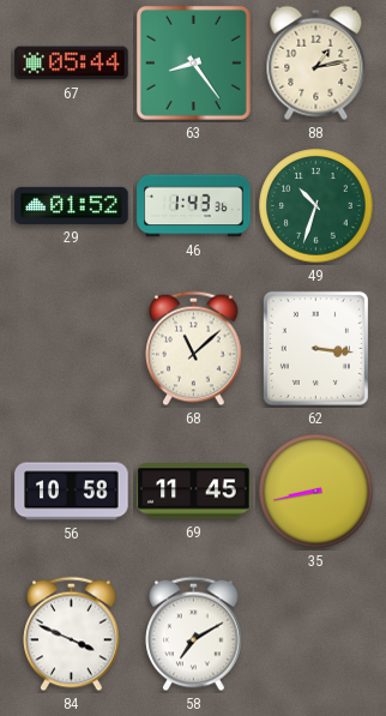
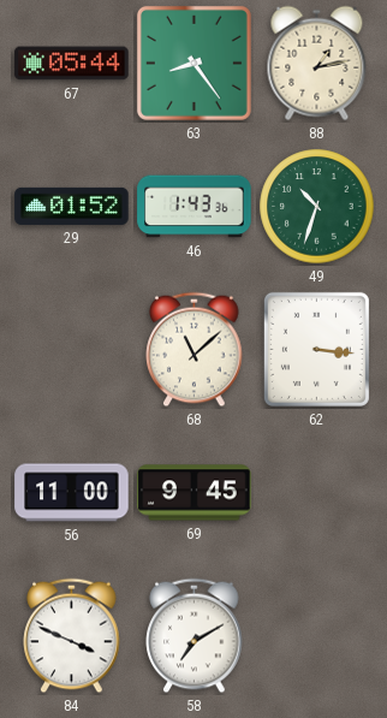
56: 10:58 -> 11:00
69: 11:45 -> 9:45
35: 8:43 -> none
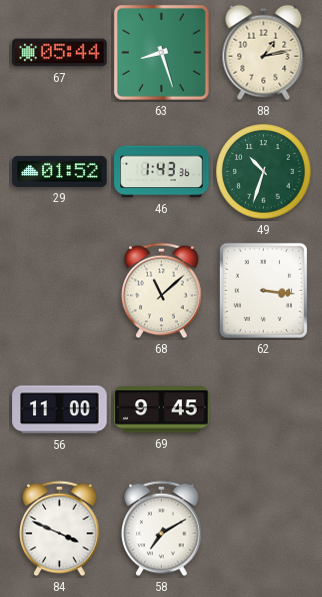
63: 8:24 -> 8:27
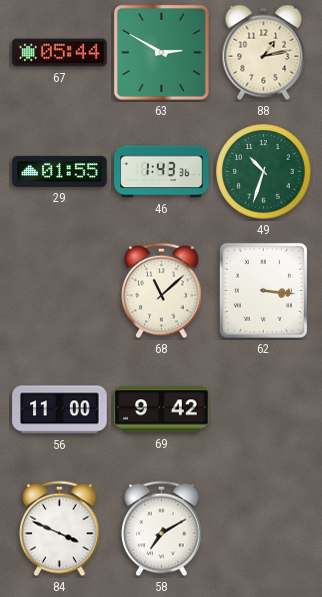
63: 8:27 -> 2:50
29: 01:52 -> 01:55
69: 9:45 -> 9:42
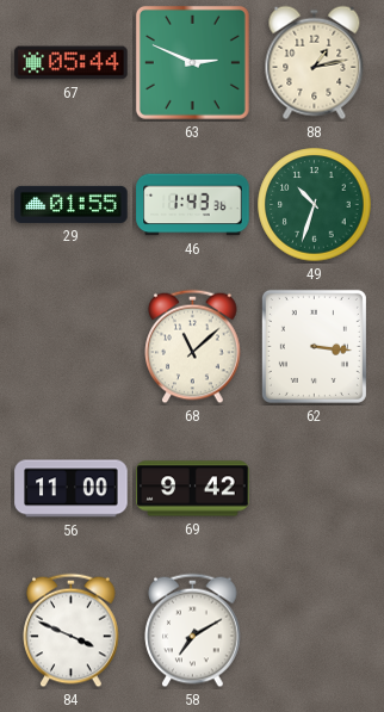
63: 2:50 -> 2:49
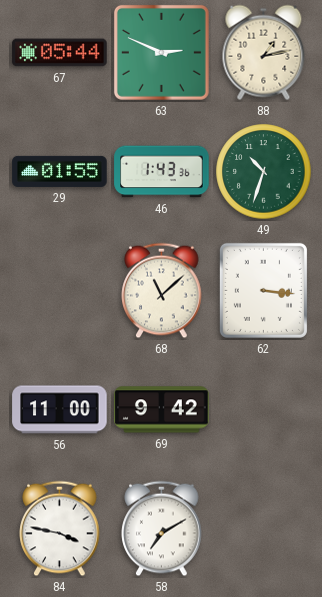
84: 3:49 -> 3:47
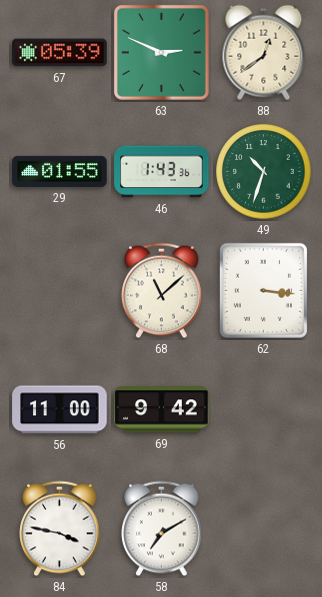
67: 05:44 -> 05:39
88: 1:13 -> 12:39
